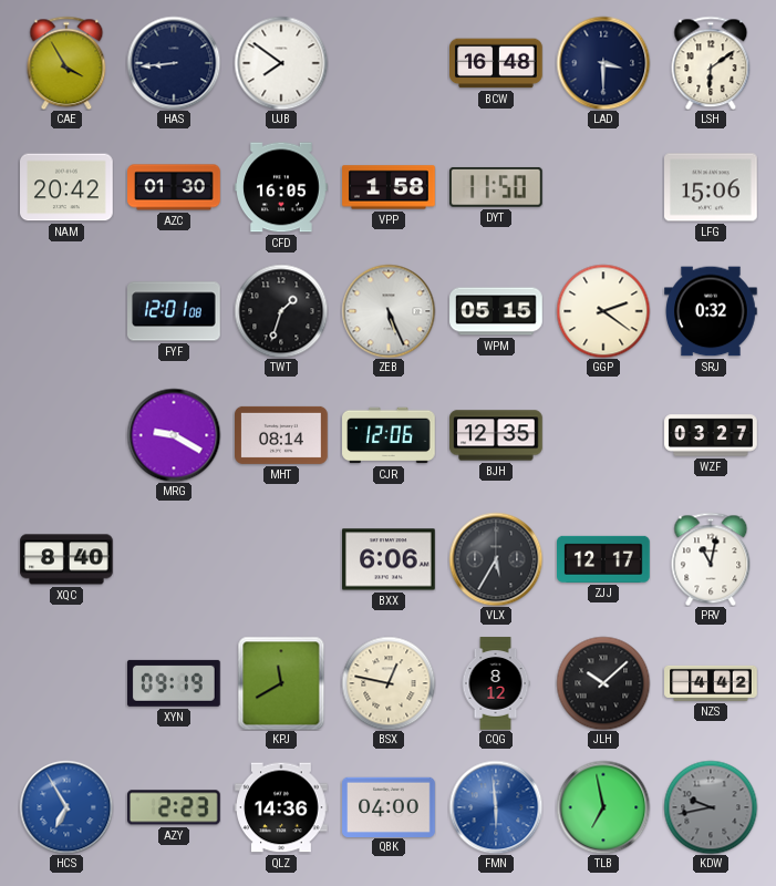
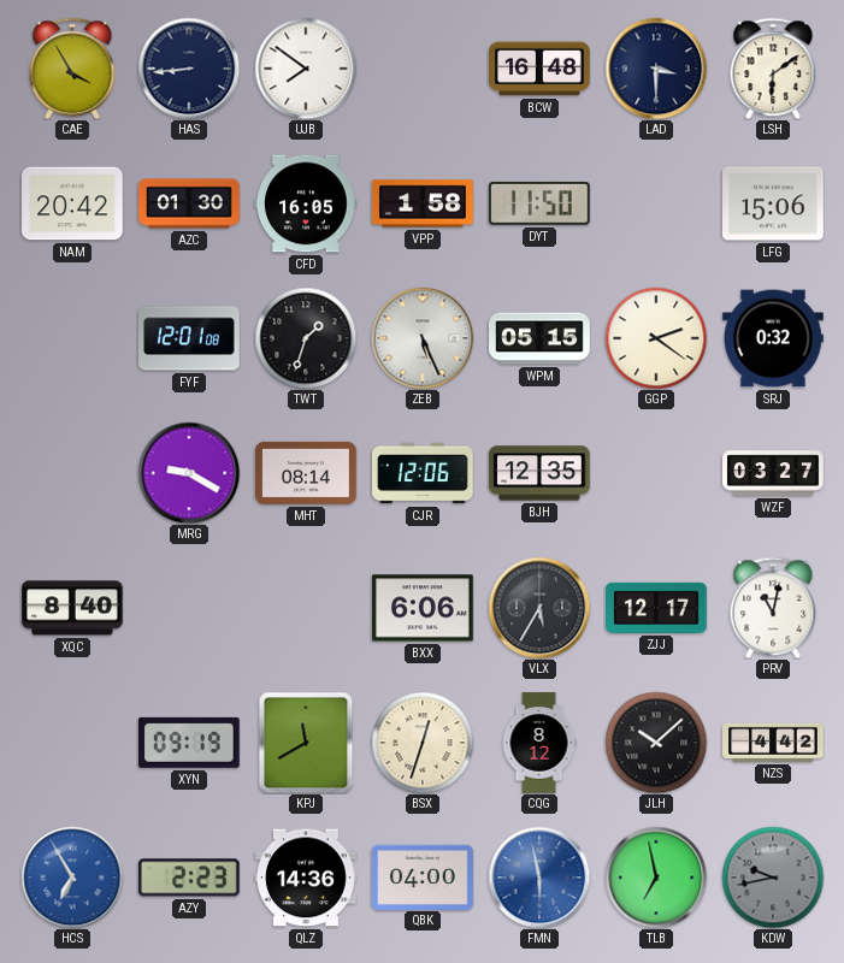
BSX: 12:47 -> 12:33
FMN: 5:59 -> 5:58
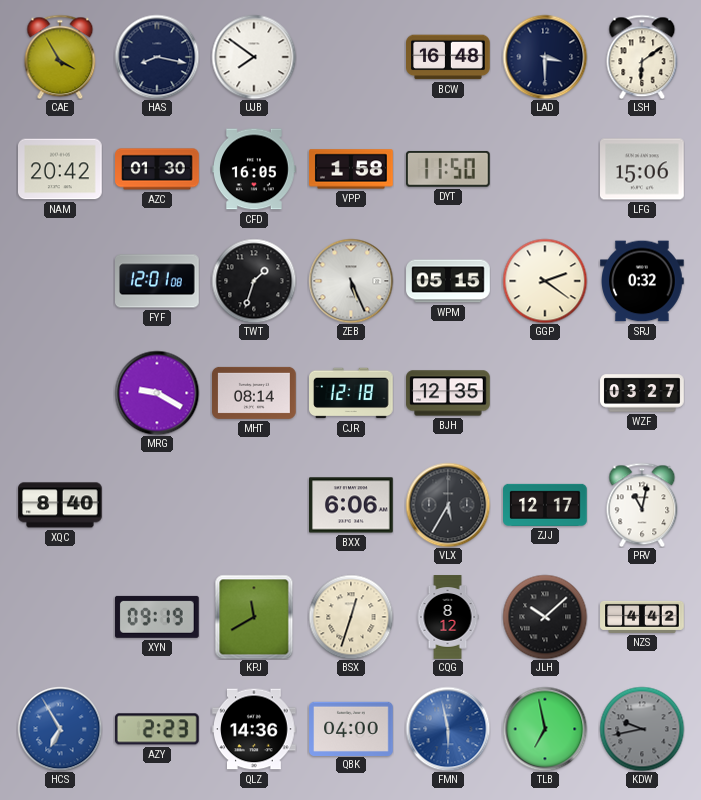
HAS: 8:44 -> 8:17
CJR: 12:06 -> 12:18
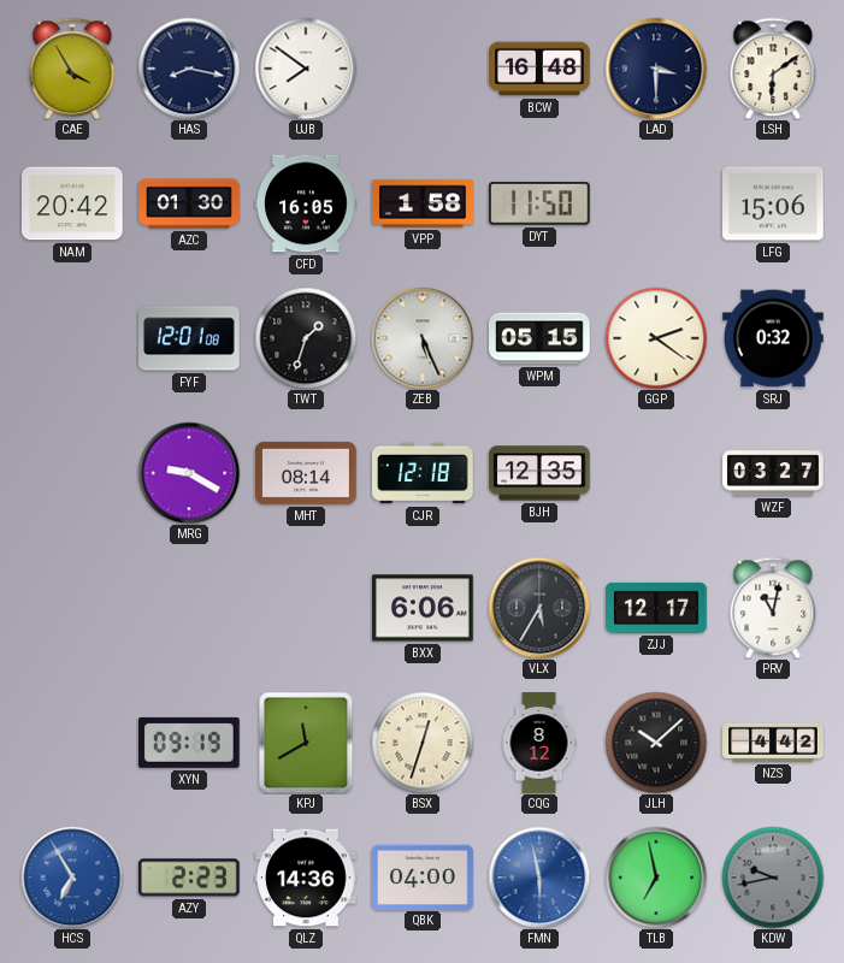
XQC: 8:40 -> none
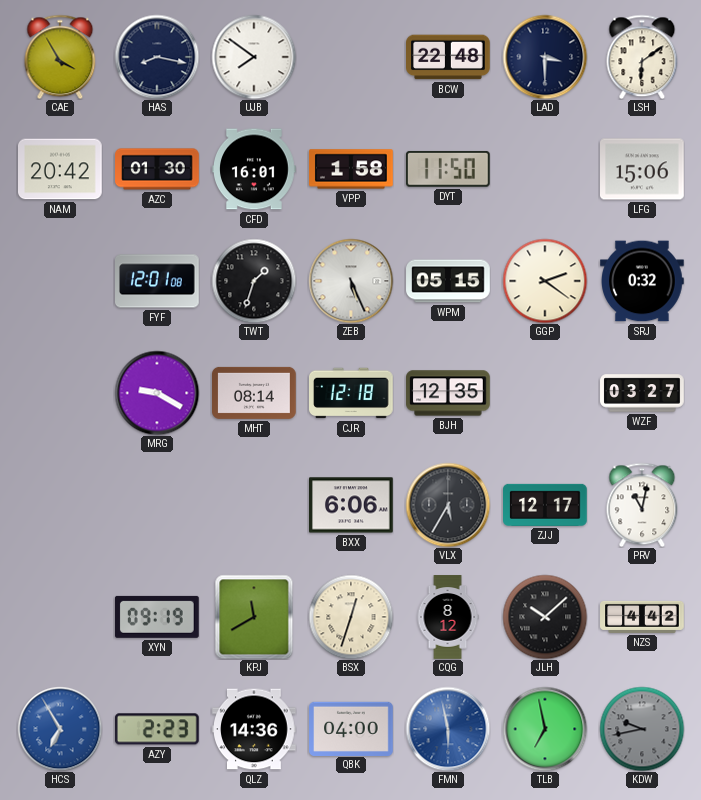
BCW: 16:48 -> 22:48
CFD: 16:05 -> 16:01
